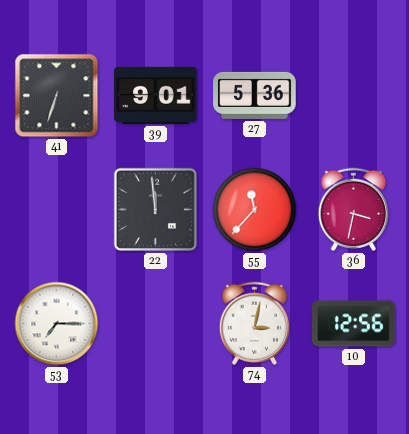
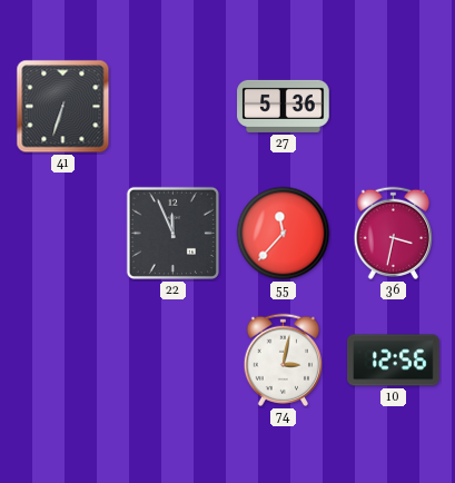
39: 9:01 -> none
22: 11:59 -> 11:56
53: 7:15 -> none
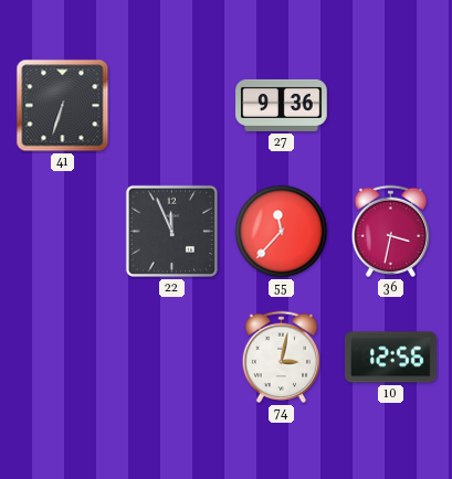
27: 5:36 -> 9:36
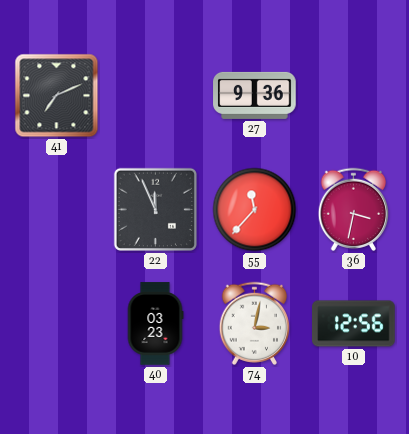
41: 6:33 -> 7:11
40: none -> 03:23
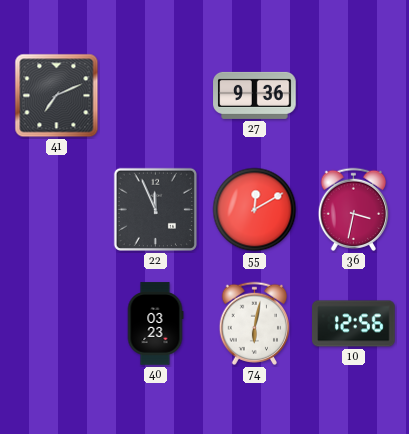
55: 11:37 -> 12:10
74: 3:02 -> 6:02
